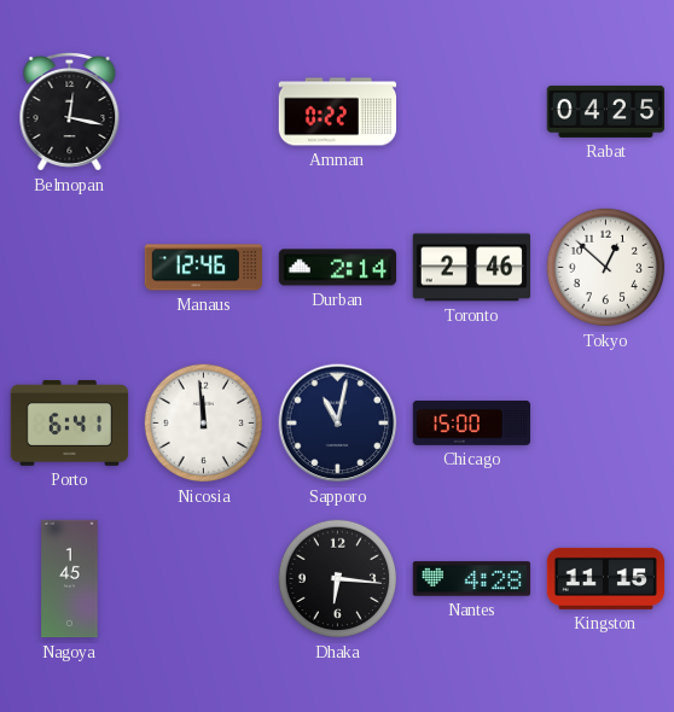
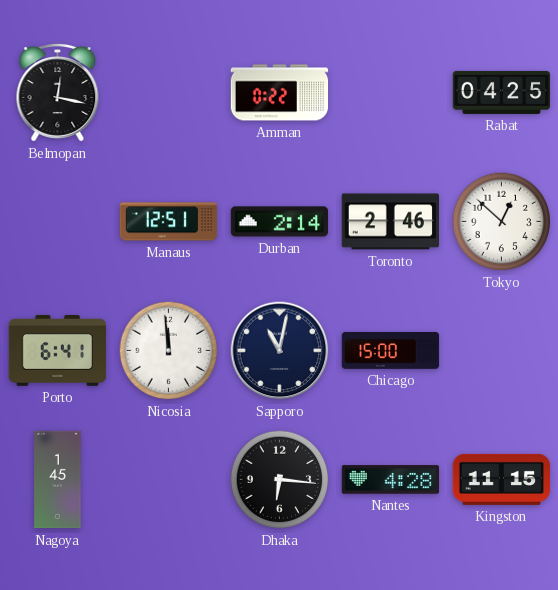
Manaus: 12:46 -> 12:51
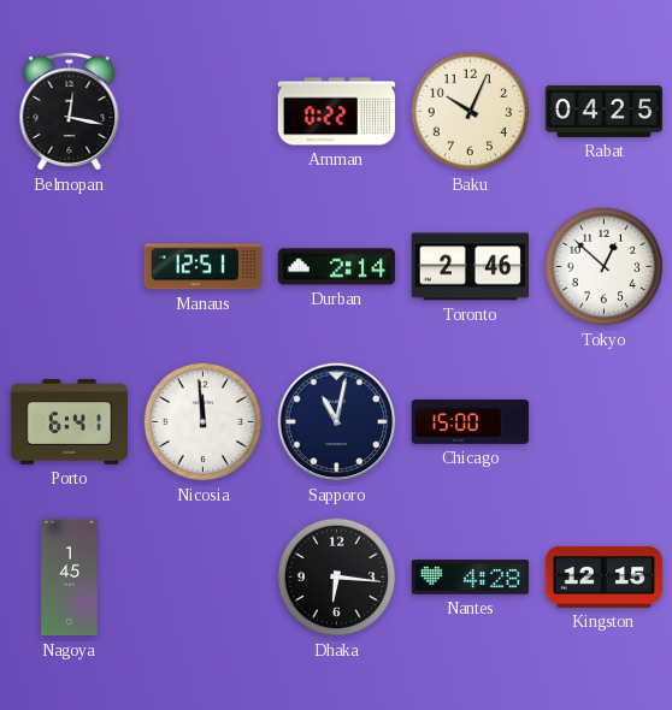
Baku: none -> 10:04
Kingston: 11:15 -> 12:15
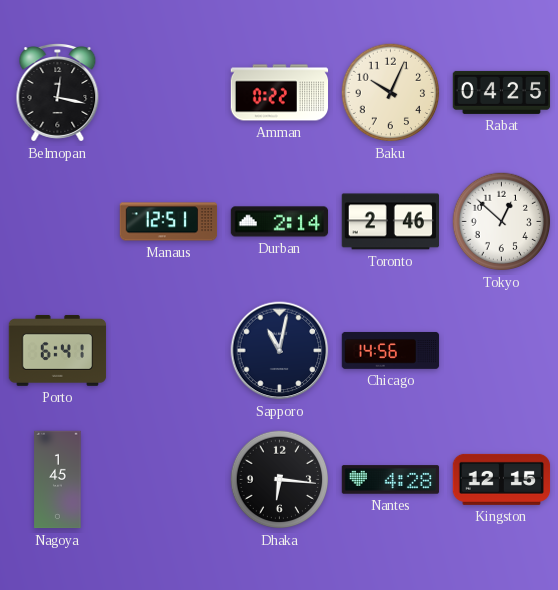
Nicosia: 11:59 -> none
Chicago: 15:00 -> 14:56
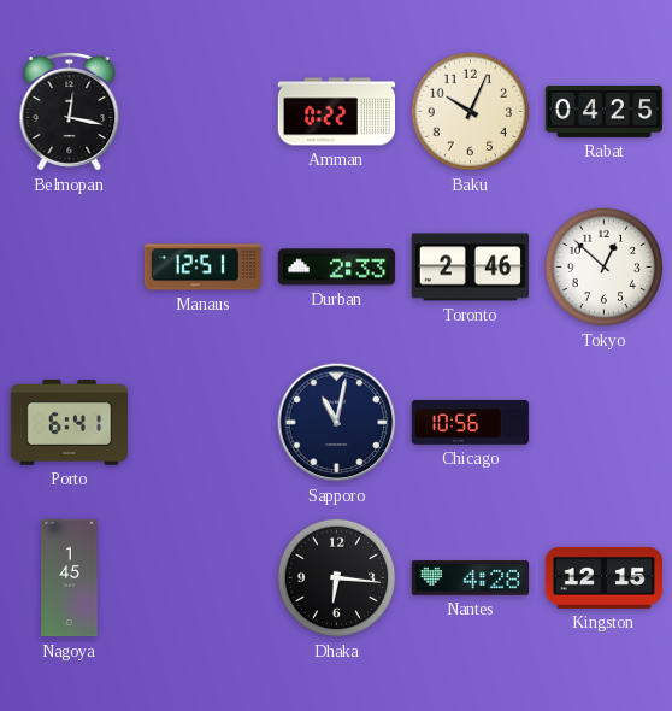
Durban: 2:14 -> 2:33
Chicago: 14:56 -> 10:56
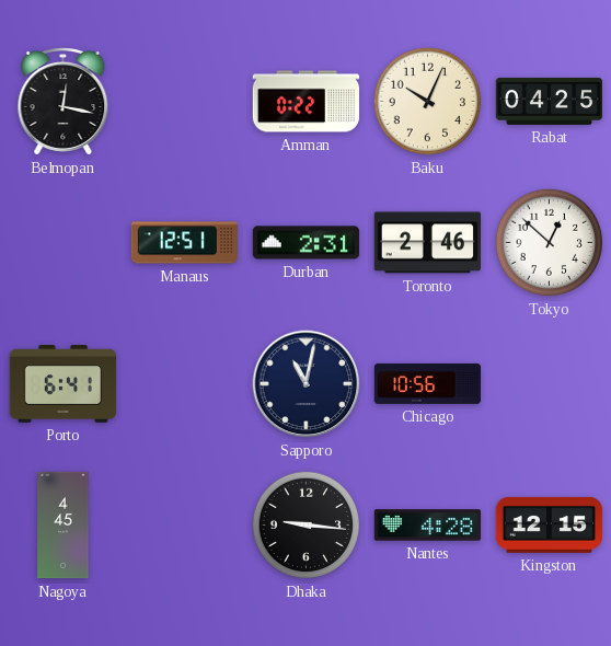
Durban: 2:33 -> 2:31
Nagoya: 1:45 -> 4:45
Dhaka: 6:16 -> 9:16
